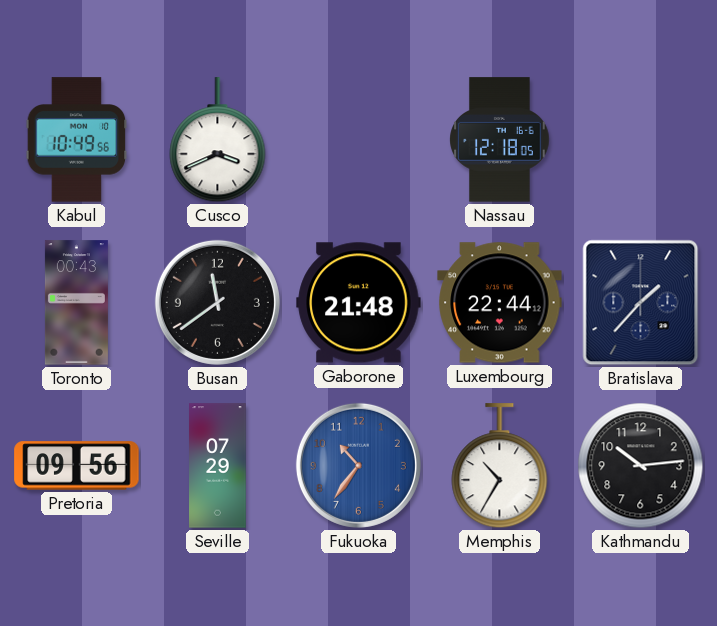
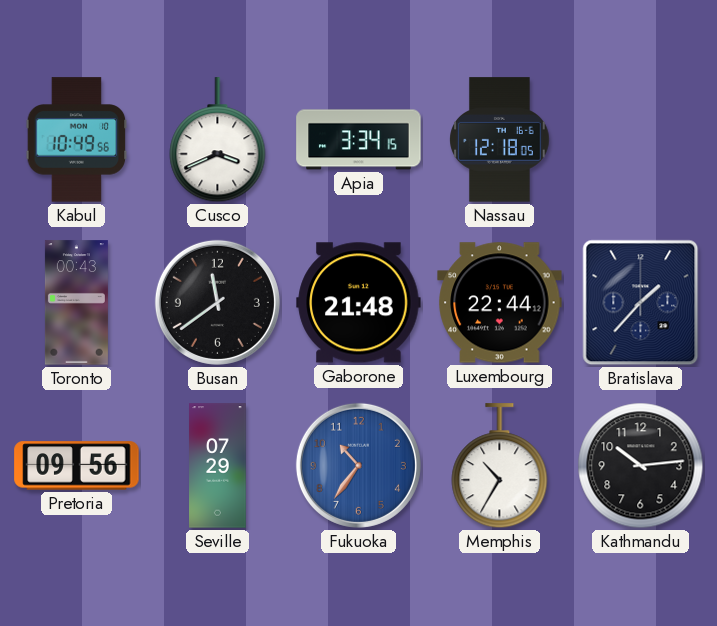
Apia: none -> 3:34
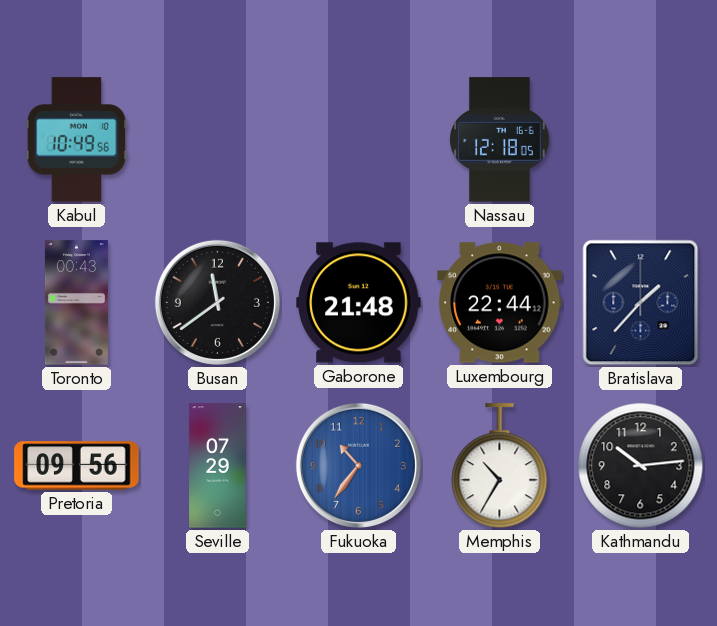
Cusco: 3:41 -> none
Apia: 3:34 -> none
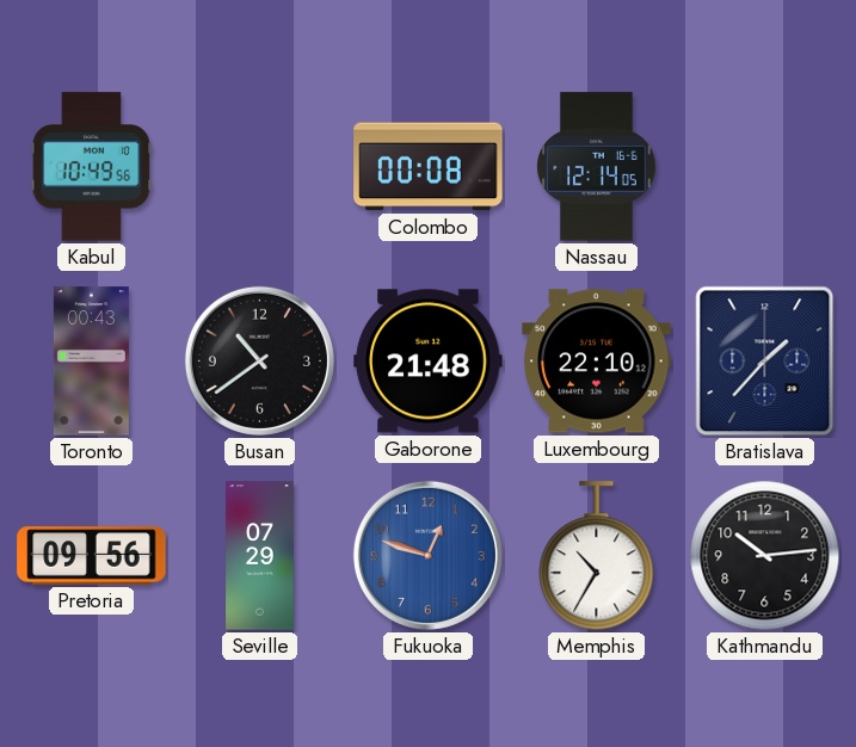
Colombo: none -> 00:08
Nassau: 12:18 -> 12:14
Busan: 11:39 -> 10:39
Luxembourg: 22:44 -> 22:10
Fukuoka: 10:36 -> 12:48
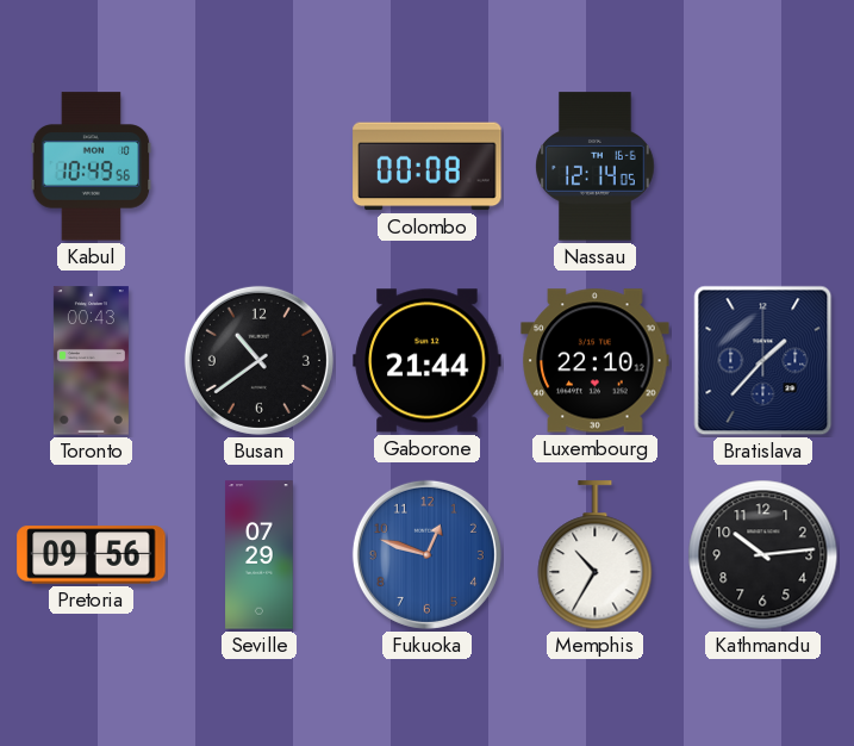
Gaborone: 21:48 -> 21:44
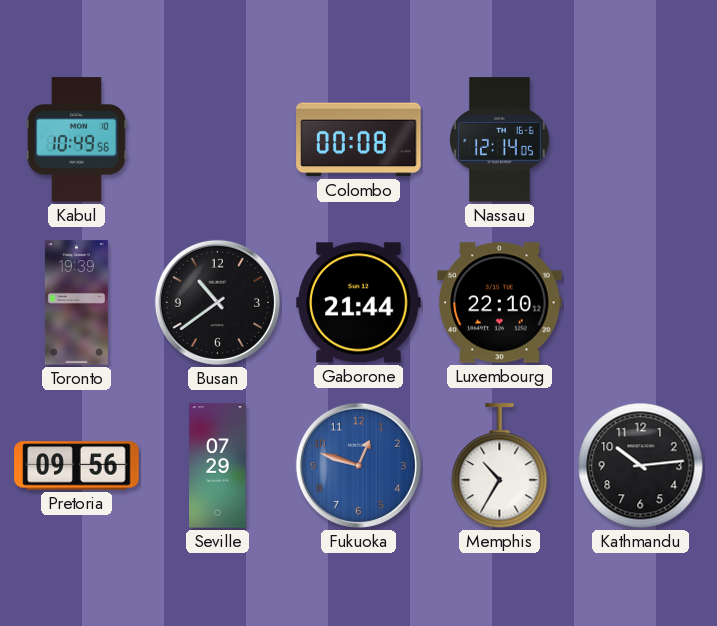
Toronto: 00:43 -> 19:39
Bratislava: 1:37 -> none
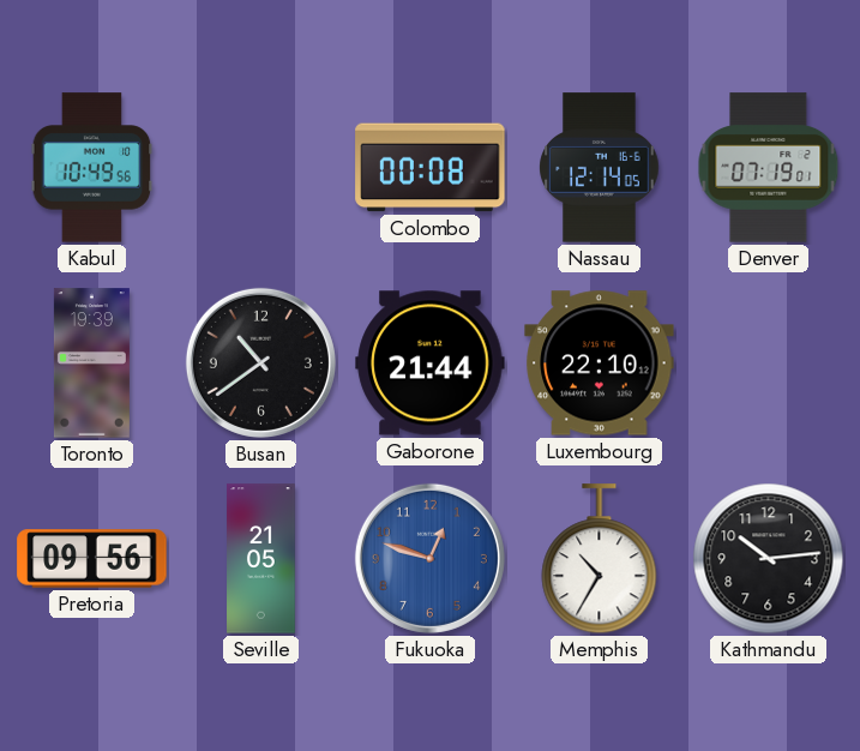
Denver: none -> 07:19
Seville: 07:29 -> 21:05
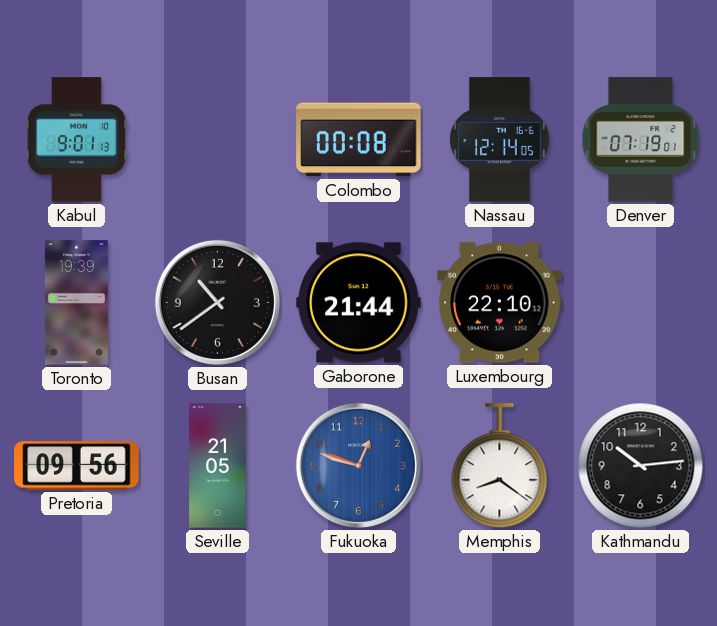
Kabul: 10:49 -> 9:01
Memphis: 10:35 -> 8:21
